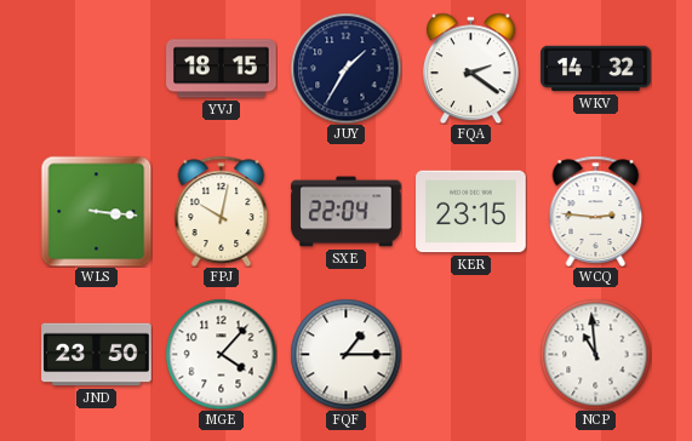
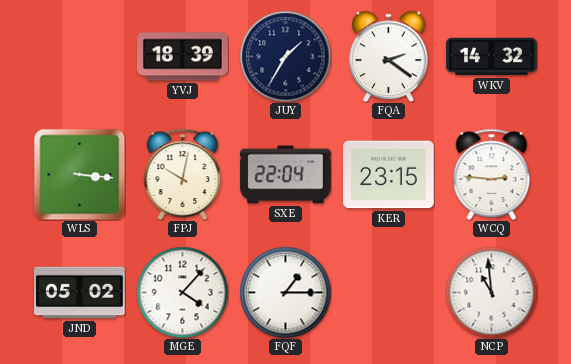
YVJ: 18:15 -> 18:39
JND: 23:50 -> 05:02
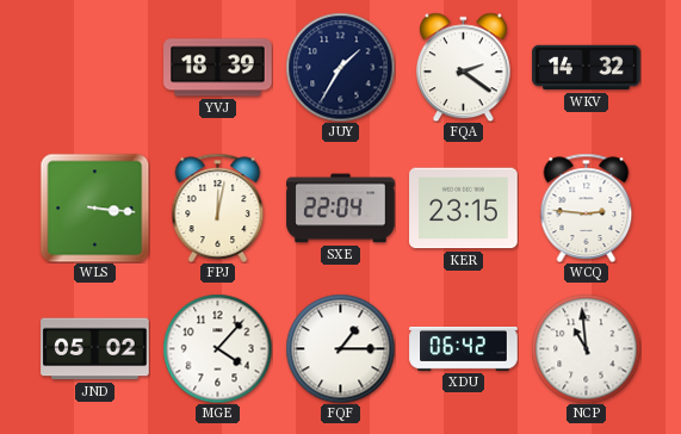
FPJ: 10:02 -> 12:02
XDU: none -> 06:42
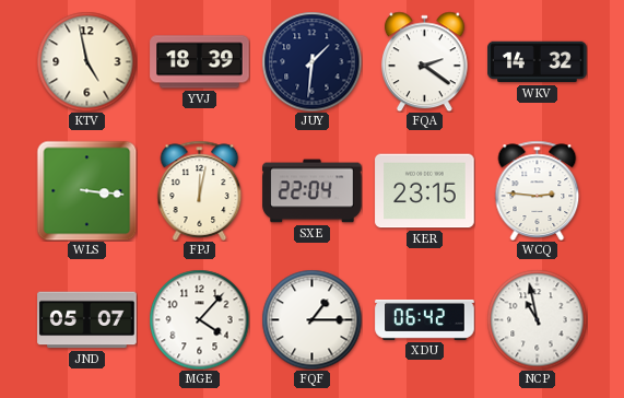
KTV: none -> 4:58
JUY: 1:35 -> 1:31
JND: 05:02 -> 05:07
NCP: 10:59 -> 10:58
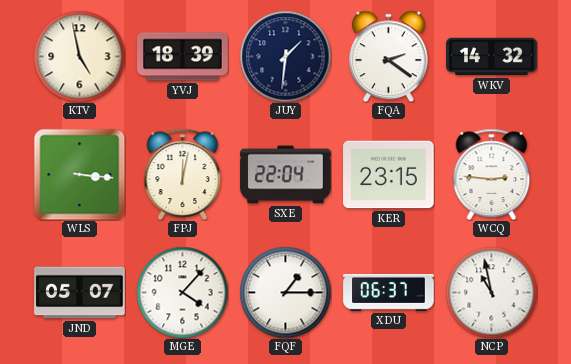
XDU: 06:42 -> 06:37
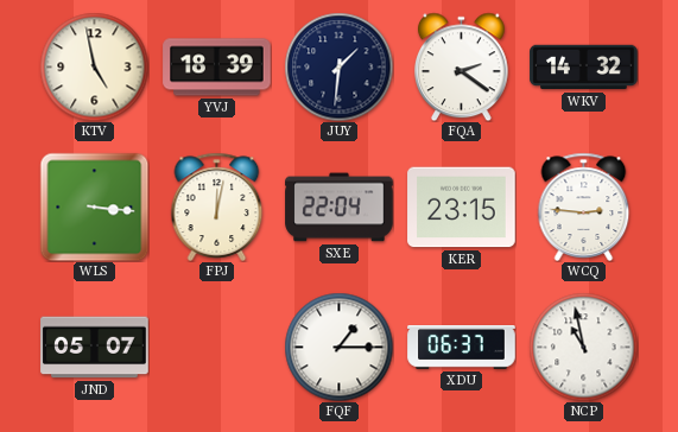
MGE: 4:07 -> none
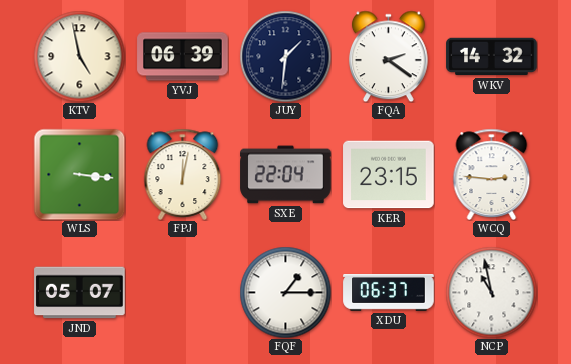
YVJ: 18:39 -> 06:39
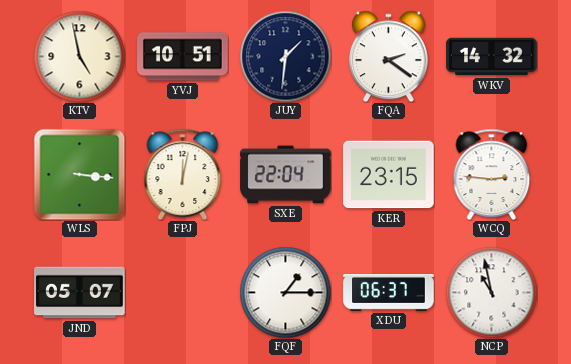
YVJ: 06:39 -> 10:51
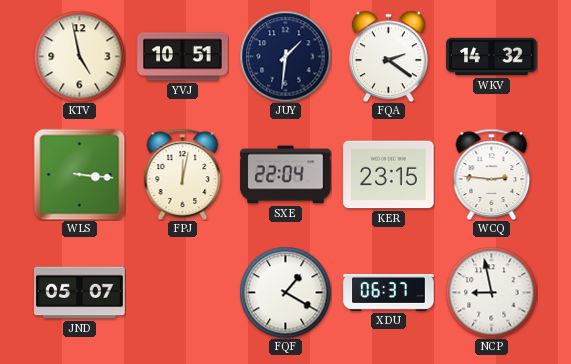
FQF: 1:15 -> 1:20
NCP: 10:58 -> 8:58
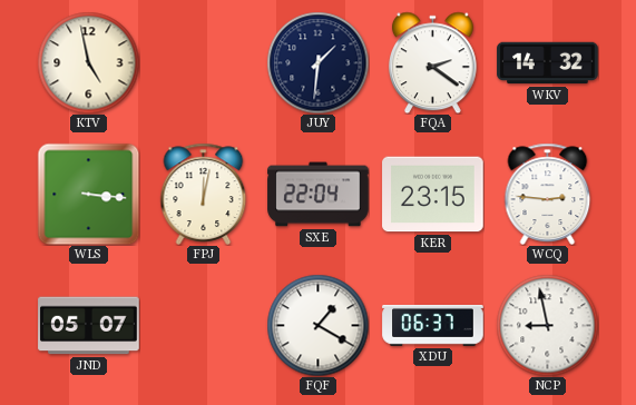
YVJ: 10:51 -> none
